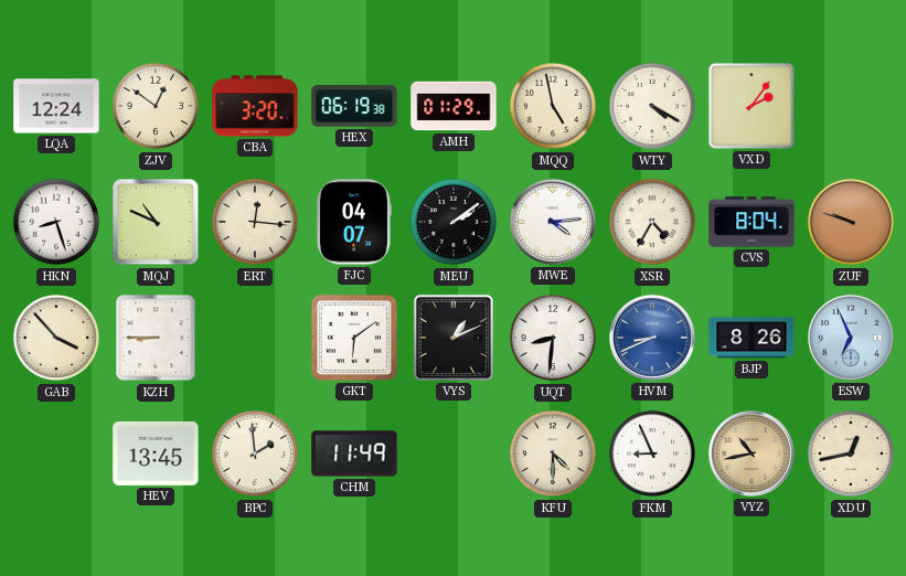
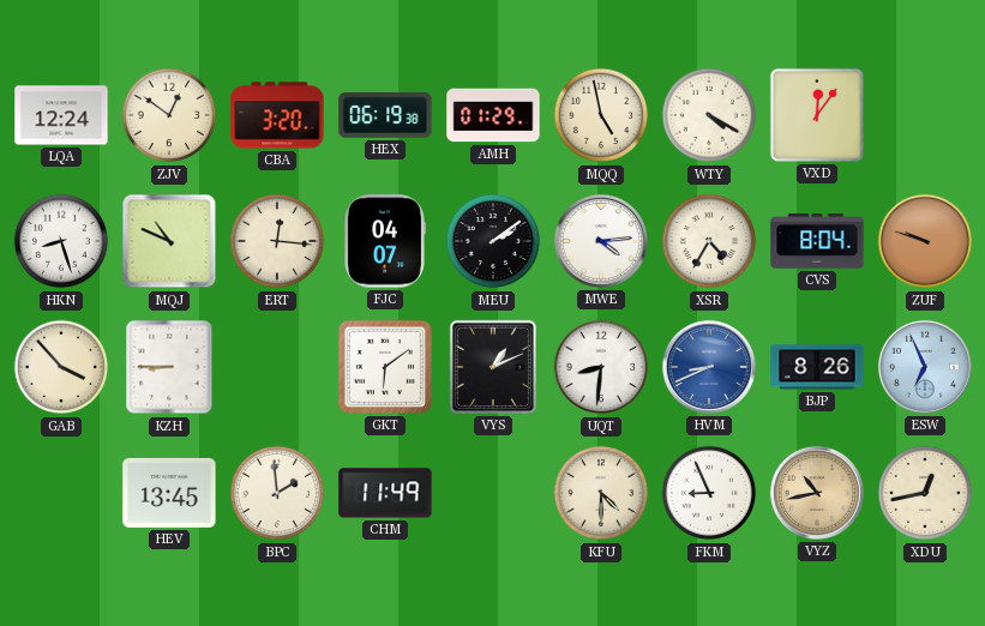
VXD: 2:06 -> 12:06
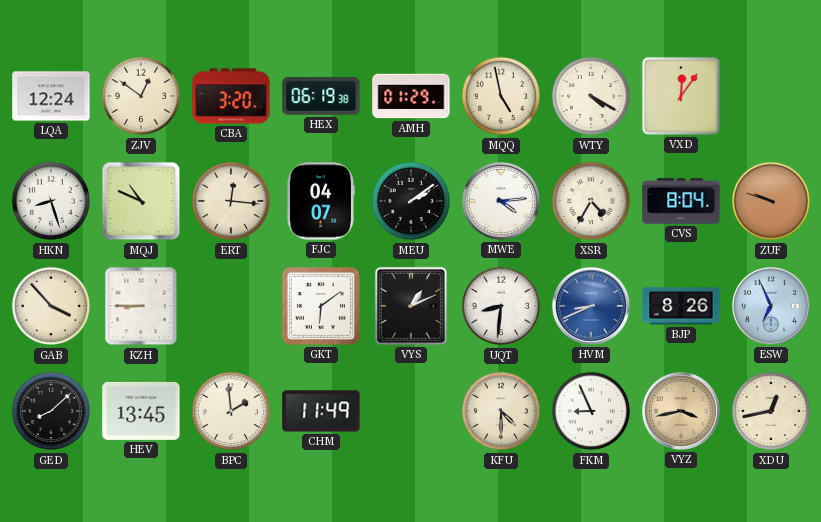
GED: none -> 8:08
VYZ: 10:43 -> 3:43
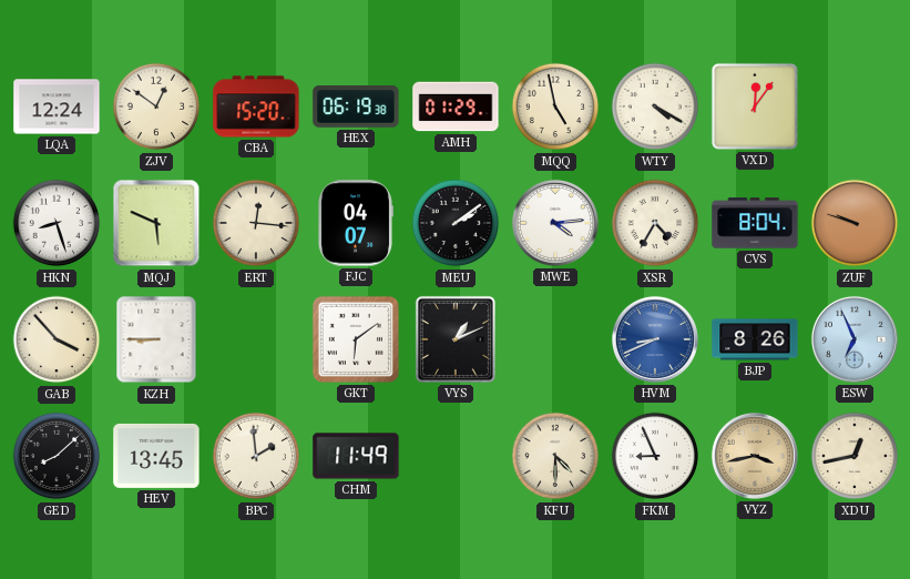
CBA: 3:20 -> 15:20
MQJ: 10:49 -> 5:49
UQT: 8:31 -> none
